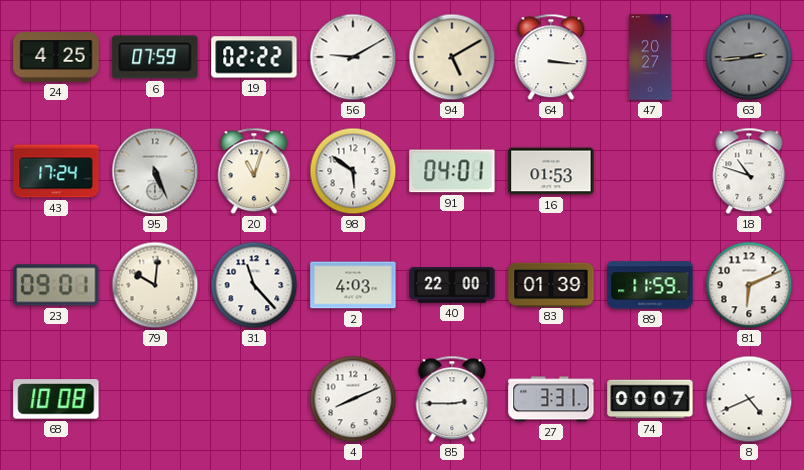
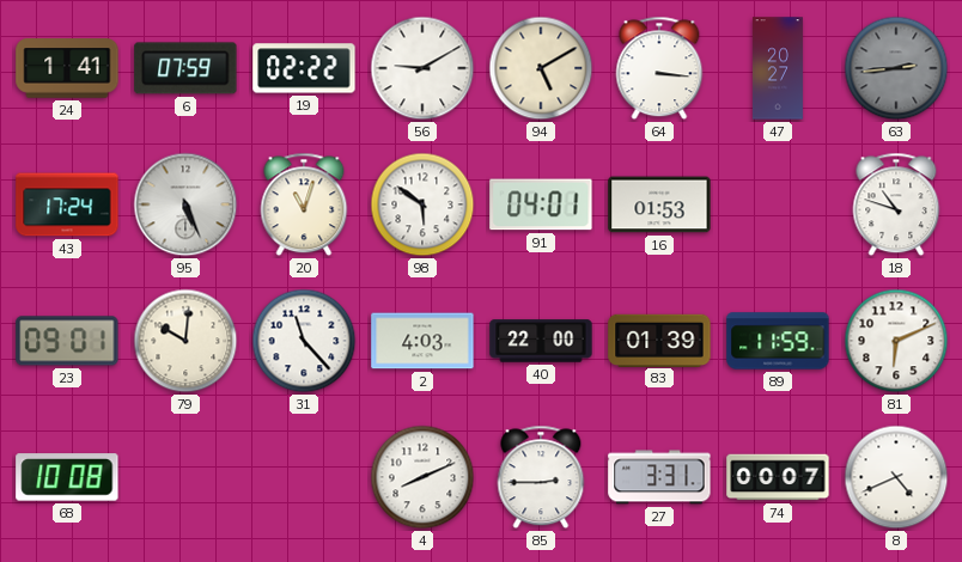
24: 4:25 -> 1:41
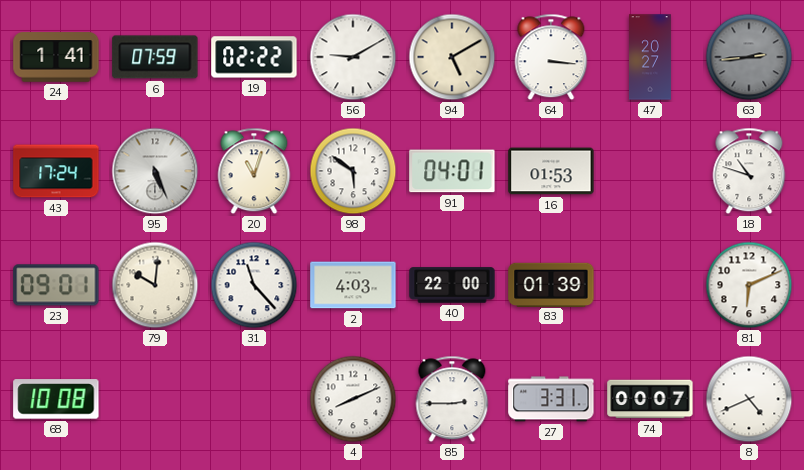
89: 11:59 -> none
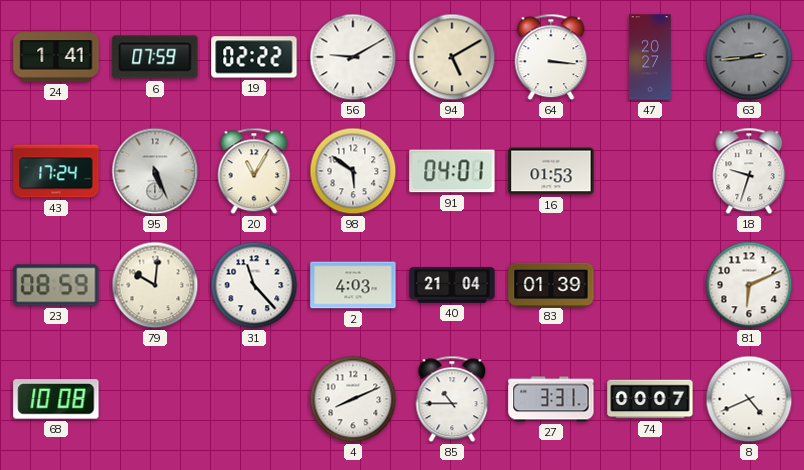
20: 11:03 -> 11:05
18: 10:48 -> 9:33
23: 09:01 -> 08:59
40: 22:00 -> 21:04
85: 2:45 -> 10:45
